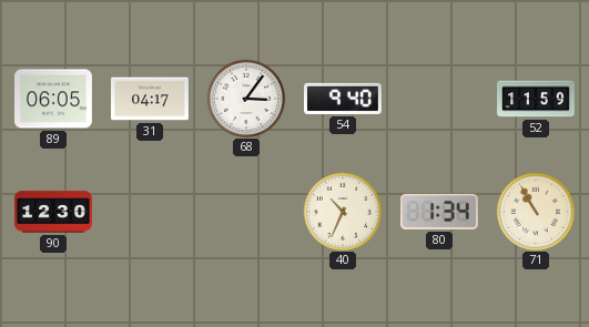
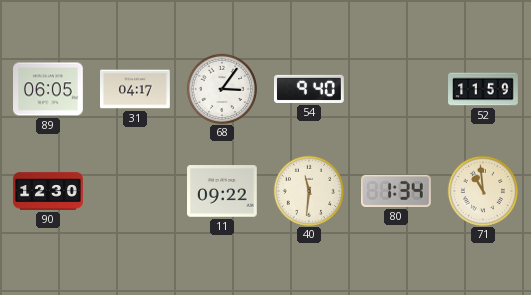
11: none -> 09:22
40: 10:34 -> 11:31
71: 10:55 -> 10:59
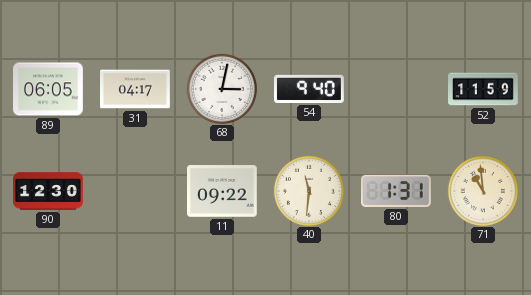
68: 3:06 -> 3:02
80: 1:34 -> 1:31
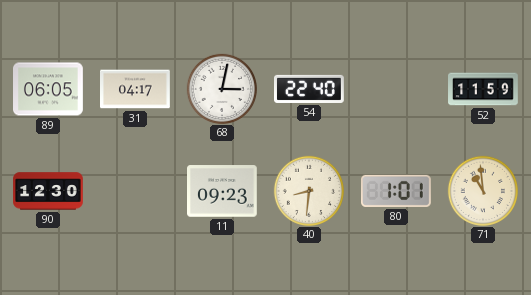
54: 9:40 -> 22:40
11: 09:22 -> 09:23
40: 11:31 -> 8:31
80: 1:31 -> 1:01
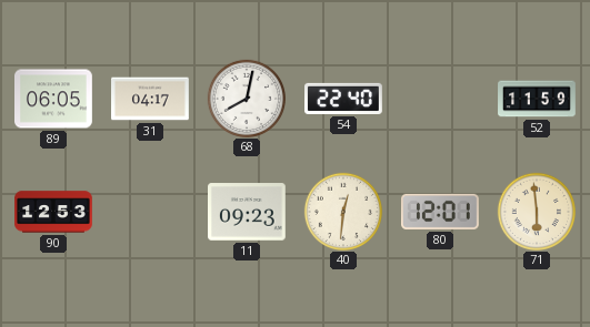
68: 3:02 -> 8:02
90: 12:30 -> 12:53
40: 8:31 -> 12:31
80: 1:01 -> 12:01
71: 10:59 -> 5:59
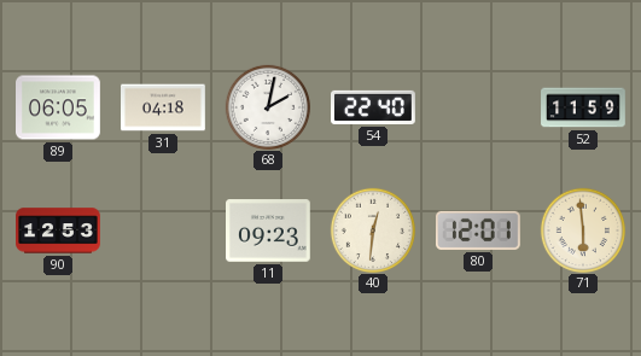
31: 04:17 -> 04:18
68: 8:02 -> 2:02
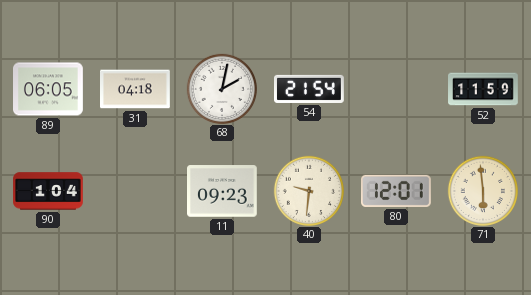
54: 22:40 -> 21:54
90: 12:53 -> 1:04
40: 12:31 -> 9:31
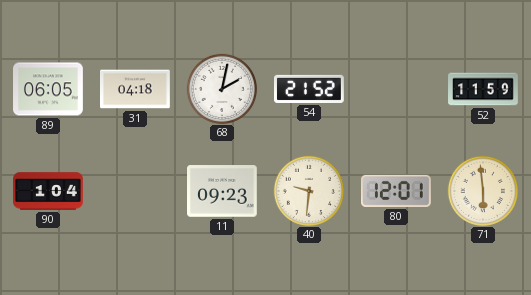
54: 21:54 -> 21:52
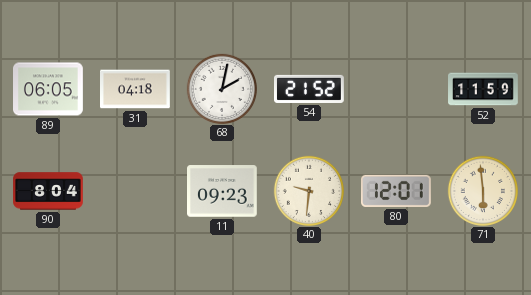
90: 1:04 -> 8:04
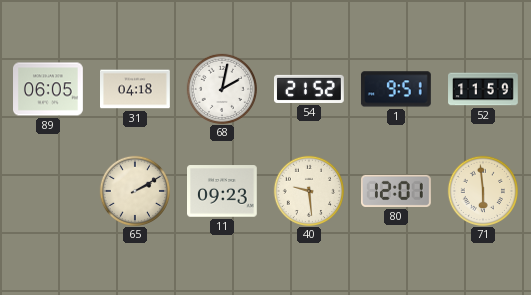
1: none -> 9:51
90: 8:04 -> none
65: none -> 2:10
40: 9:31 -> 9:29
